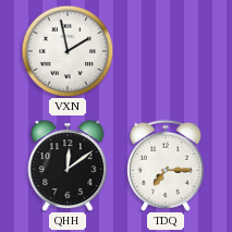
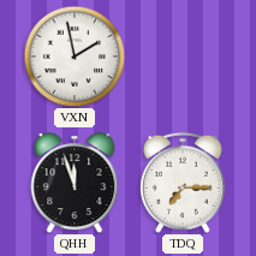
QHH: 12:09 -> 11:57
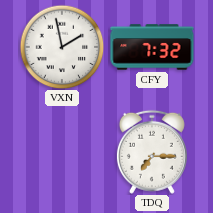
CFY: none -> 7:32
QHH: 11:57 -> none
